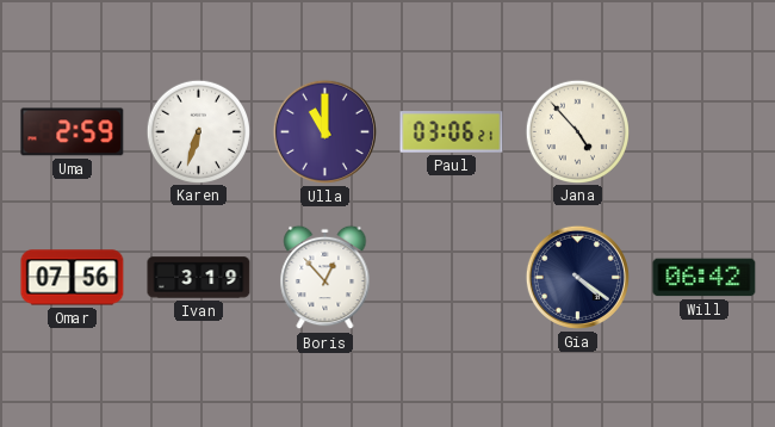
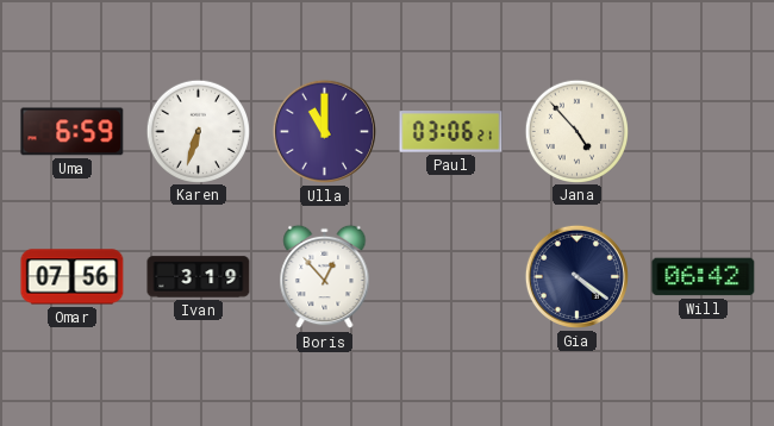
Uma: 2:59 -> 6:59
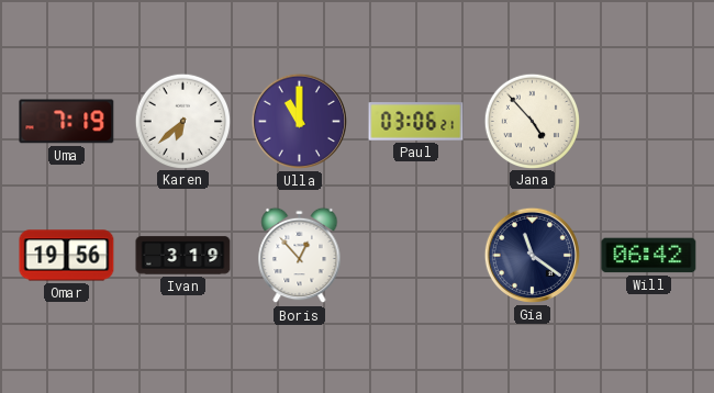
Uma: 6:59 -> 7:19
Karen: 6:33 -> 6:38
Omar: 07:56 -> 19:56
Gia: 4:21 -> 11:21
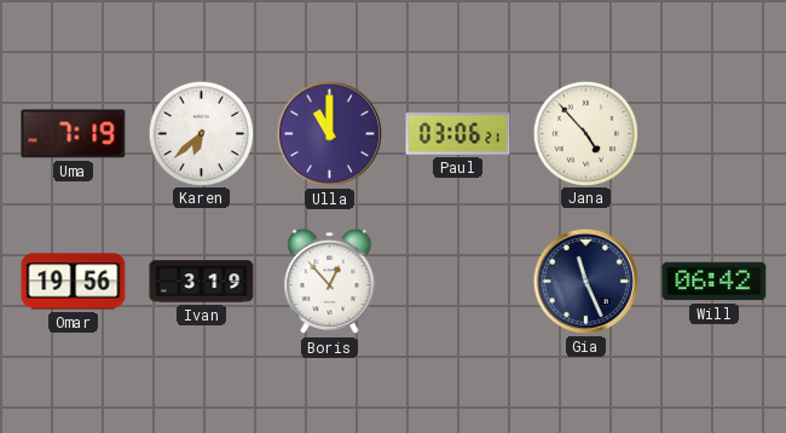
Gia: 11:21 -> 11:26
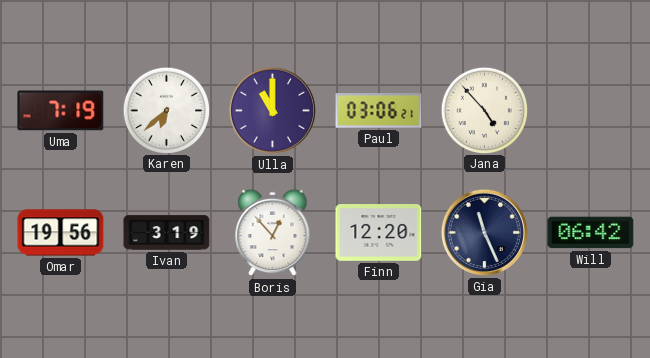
Finn: none -> 12:20
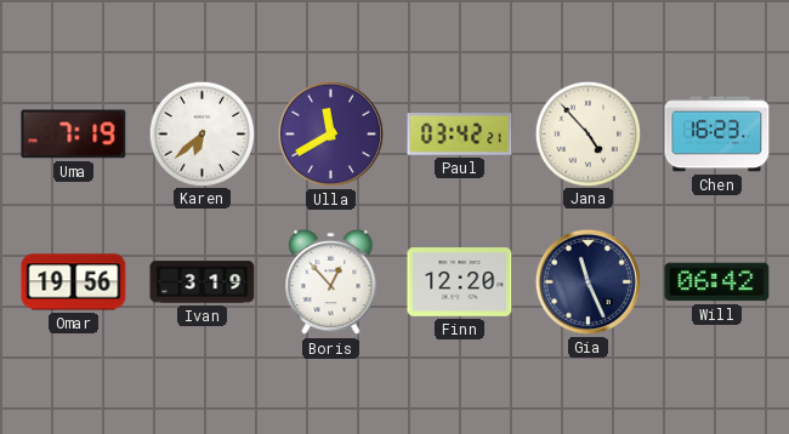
Ulla: 11:00 -> 11:40
Paul: 03:06 -> 03:42
Chen: none -> 16:23
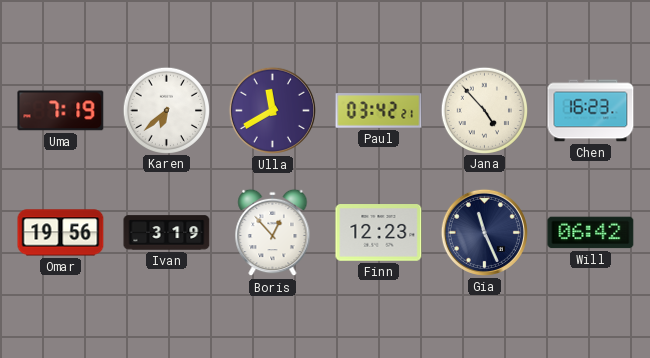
Finn: 12:20 -> 12:23
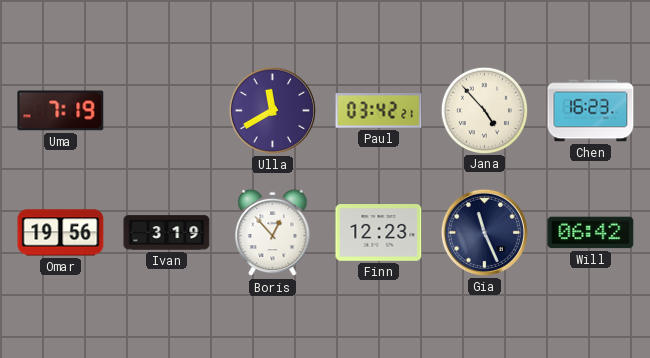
Karen: 6:38 -> none
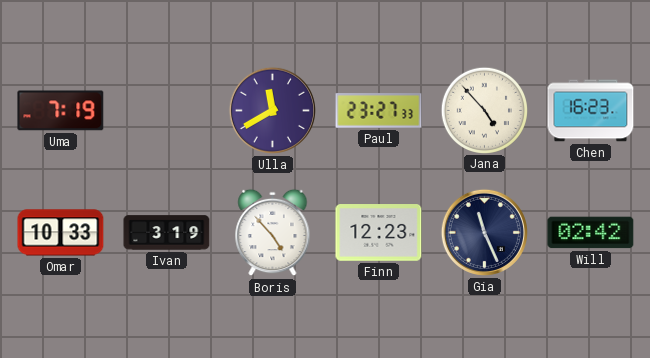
Paul: 03:42 -> 23:27
Omar: 19:56 -> 10:33
Boris: 12:53 -> 4:53
Will: 06:42 -> 02:42
